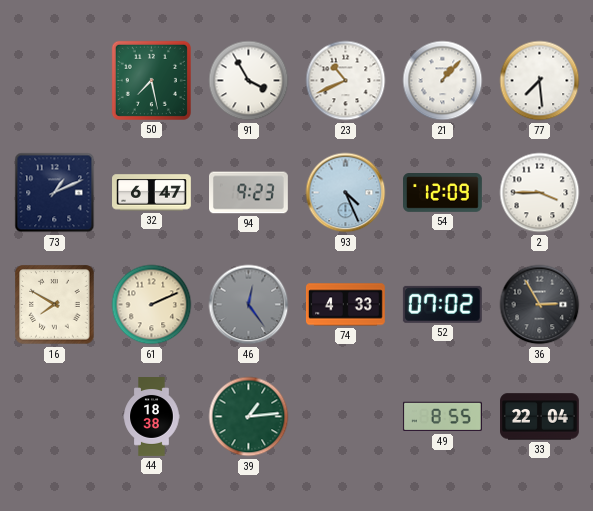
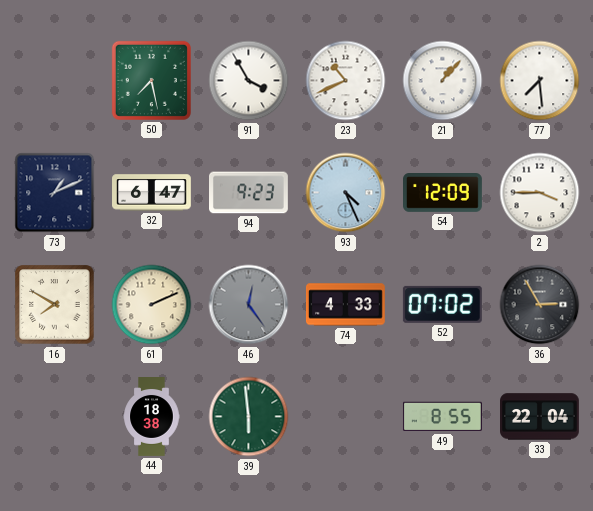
39: 1:14 -> 5:59
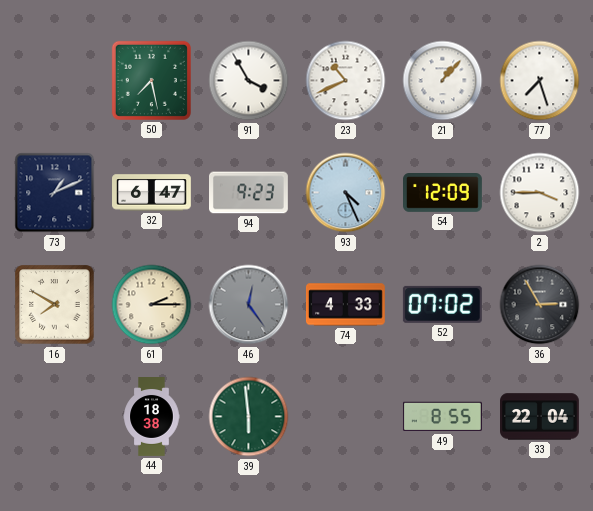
77: 7:29 -> 7:27
61: 2:11 -> 2:15
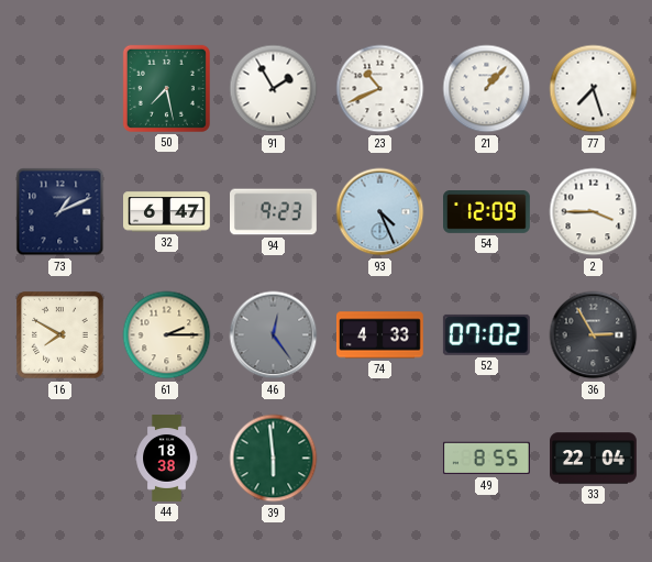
91: 3:55 -> 1:55
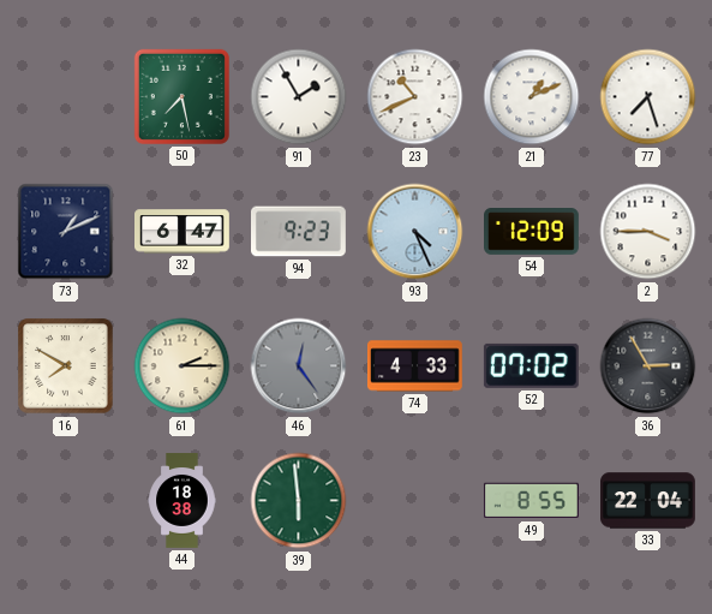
21: 1:07 -> 1:11
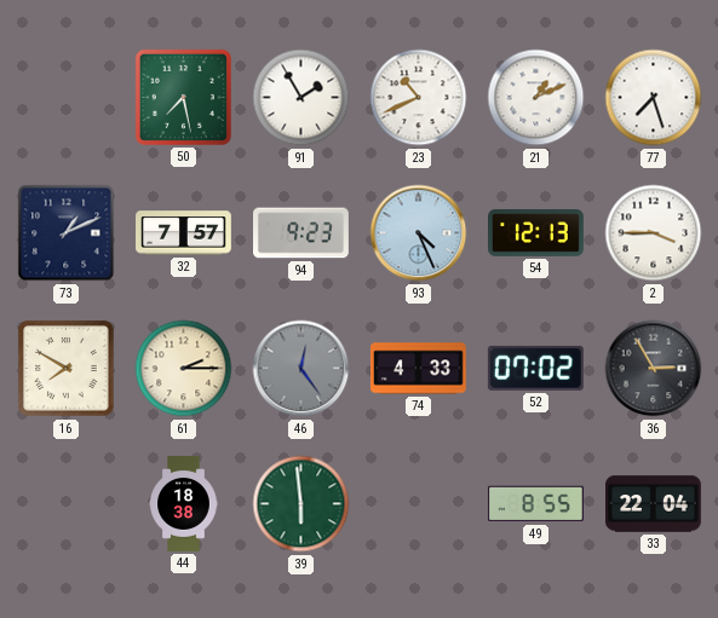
32: 6:47 -> 7:57
54: 12:09 -> 12:13
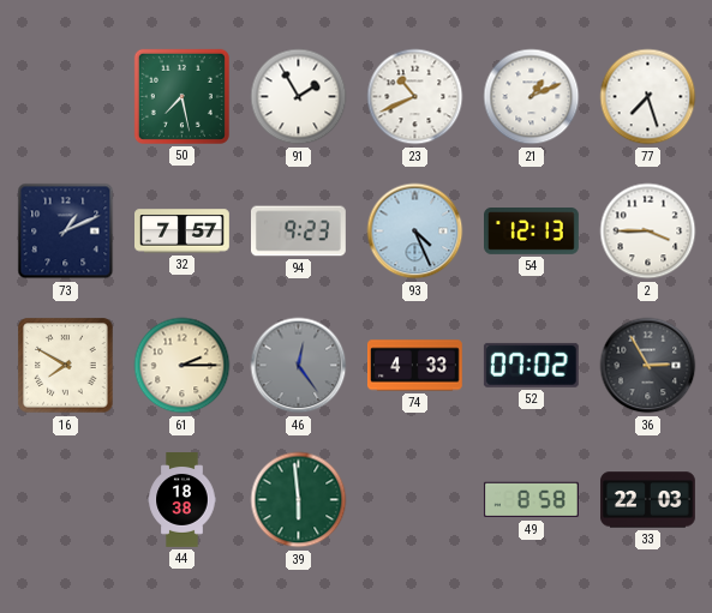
49: 8:55 -> 8:58
33: 22:04 -> 22:03
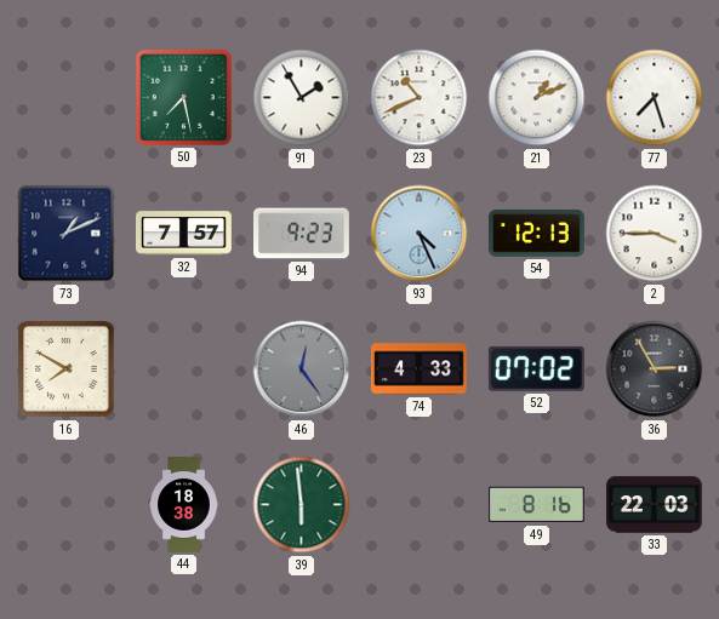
61: 2:15 -> none
49: 8:58 -> 8:16
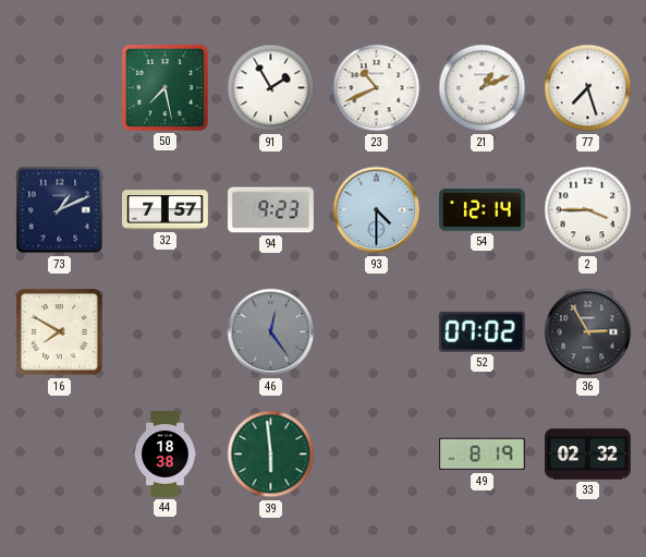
93: 4:26 -> 4:30
54: 12:13 -> 12:14
74: 4:33 -> none
49: 8:16 -> 8:19
33: 22:03 -> 02:32
